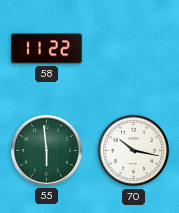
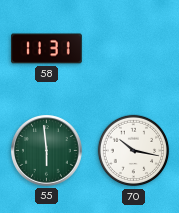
58: 11:22 -> 11:31
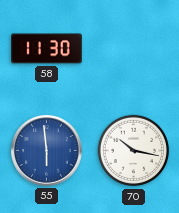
58: 11:31 -> 11:30
55 dial: green -> blue
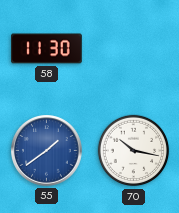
55: 5:59 -> 1:39
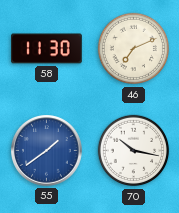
46: none -> 7:11
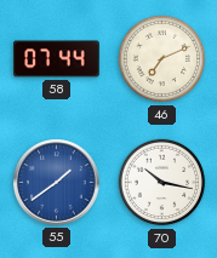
58: 11:30 -> 07:44
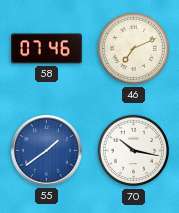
58: 07:44 -> 07:46
